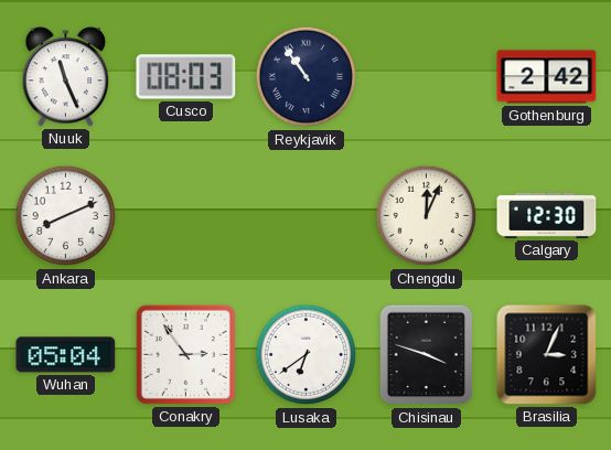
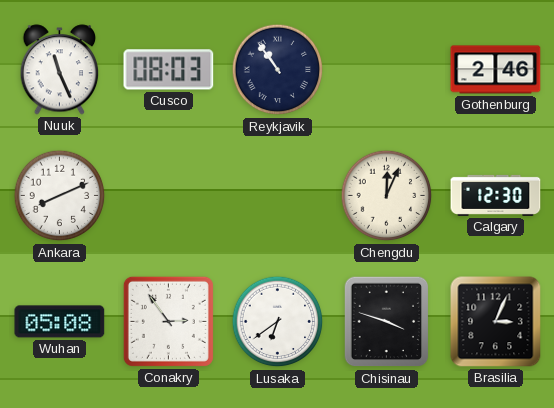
Gothenburg: 2:42 -> 2:46
Wuhan: 05:04 -> 05:08
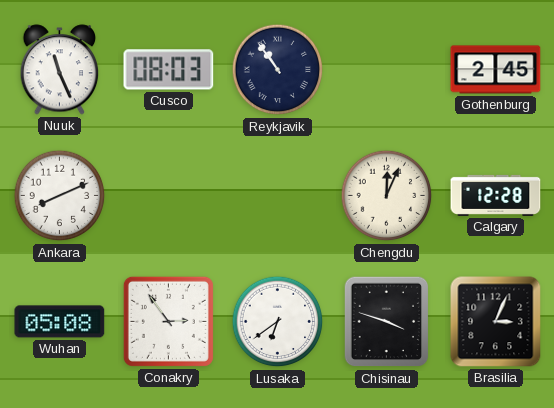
Gothenburg: 2:46 -> 2:45
Calgary: 12:30 -> 12:28
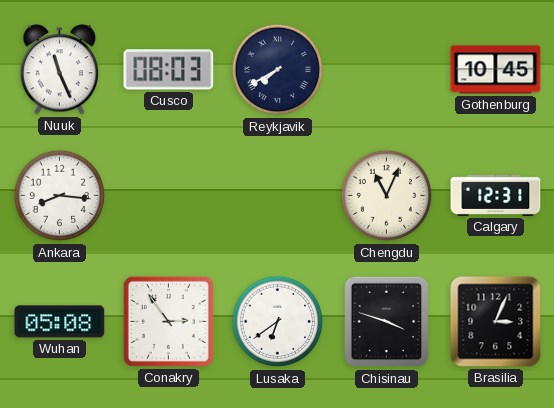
Reykjavik: 10:54 -> 7:40
Gothenburg: 2:45 -> 10:45
Ankara: 8:11 -> 8:16
Chengdu: 12:04 -> 11:04
Calgary: 12:28 -> 12:31
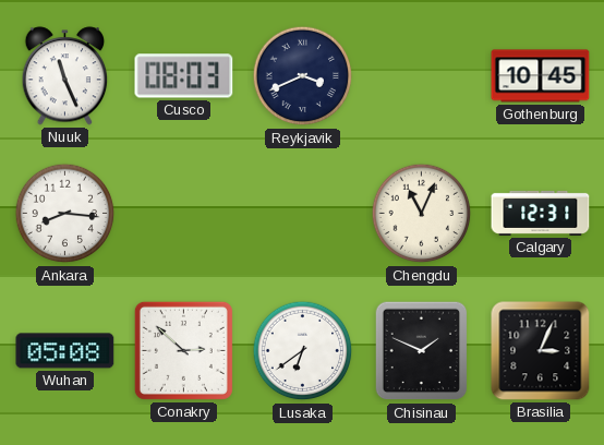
Reykjavik: 7:40 -> 3:41
Conakry: 2:54 -> 2:52
Chisinau: 3:48 -> 1:49
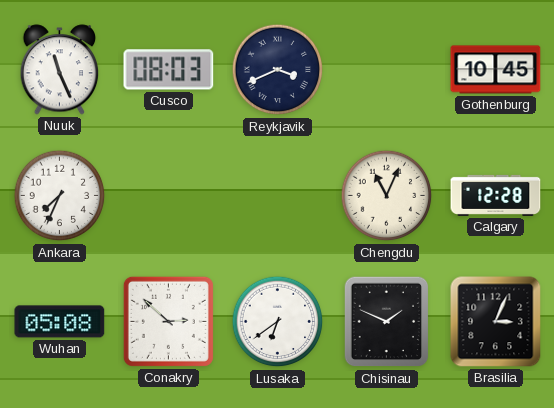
Ankara: 8:16 -> 7:34
Calgary: 12:31 -> 12:28
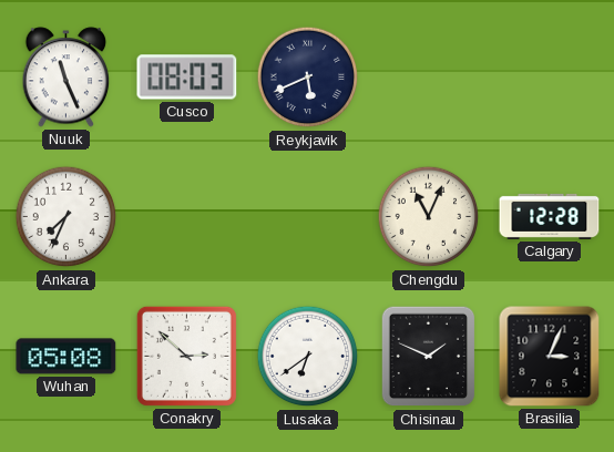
Reykjavik: 3:41 -> 5:41
Gothenburg: 10:45 -> none
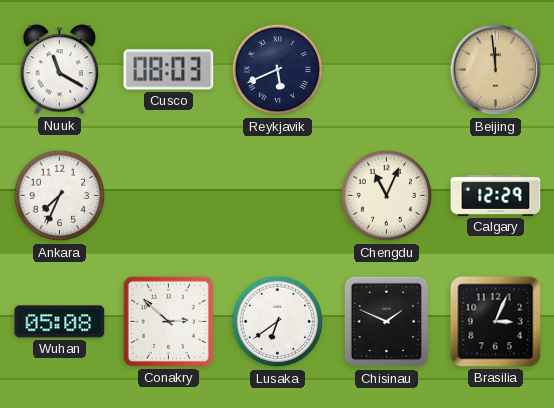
Nuuk: 11:26 -> 11:20
Beijing: none -> 11:59
Calgary: 12:28 -> 12:29
